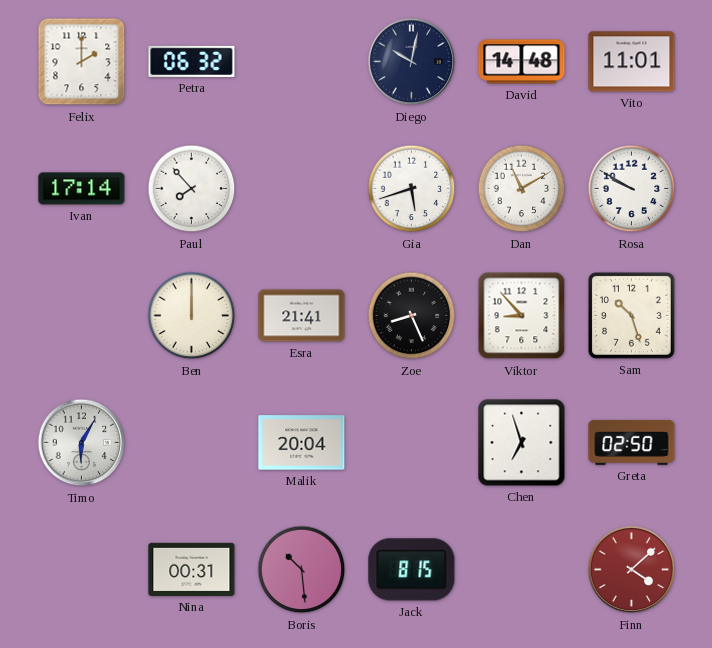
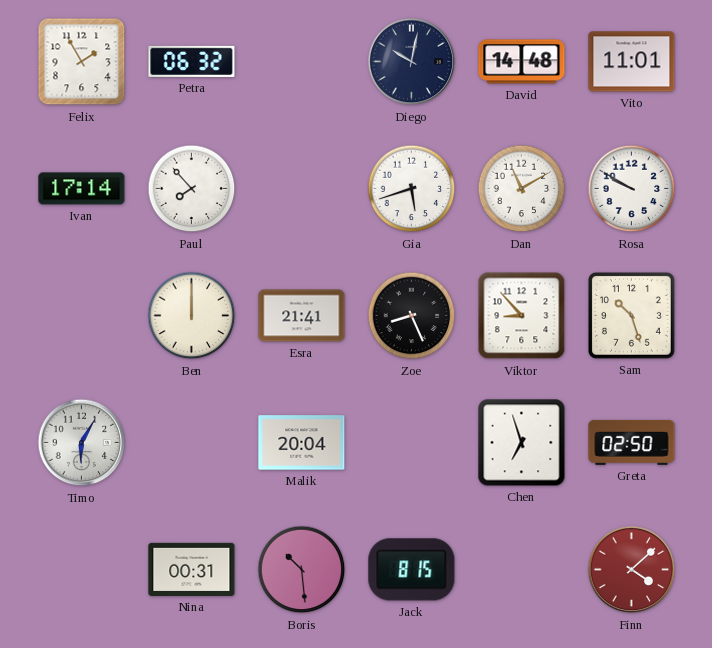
Felix: 2:00 -> 1:55
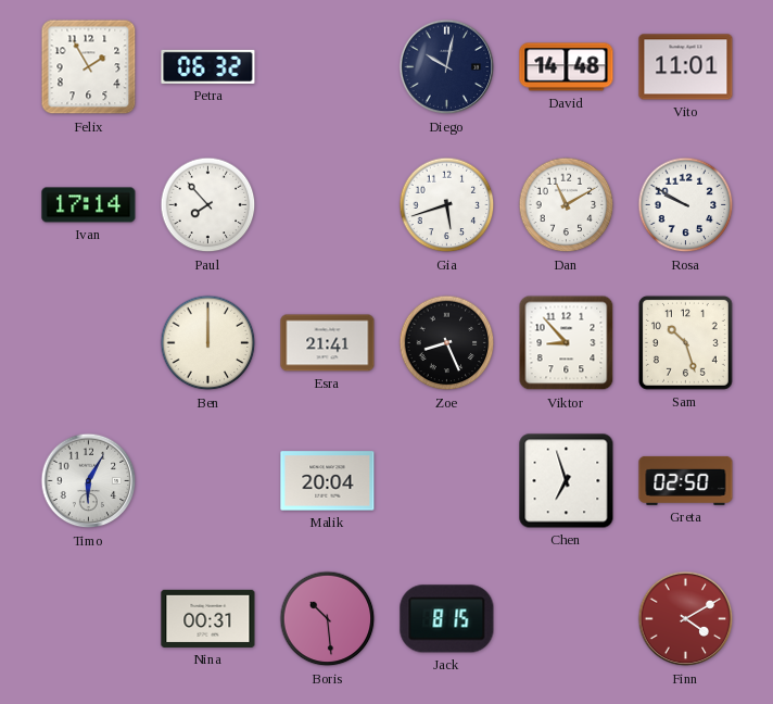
Finn: 4:08 -> 4:10
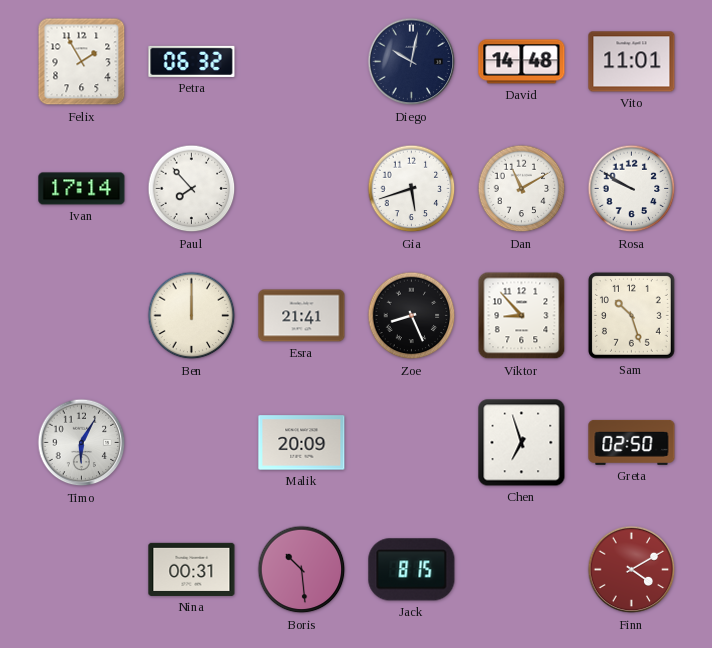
Malik: 20:04 -> 20:09
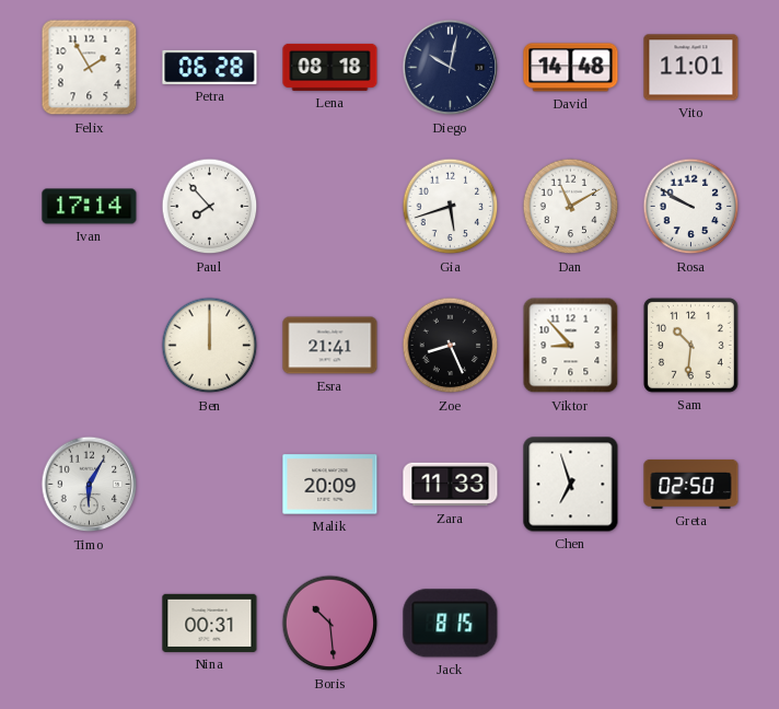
Petra: 06:32 -> 06:28
Lena: none -> 08:18
Sam: 10:27 -> 10:31
Zara: none -> 11:33
Finn: 4:10 -> none
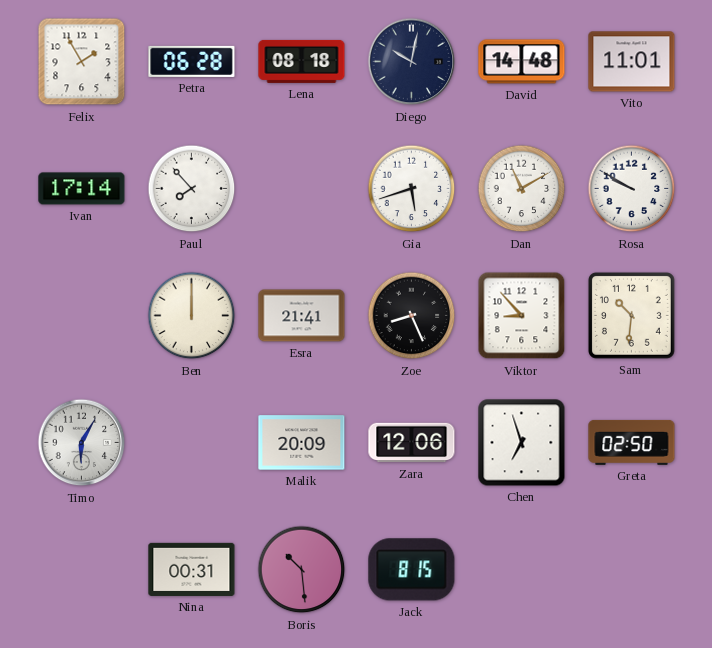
Zara: 11:33 -> 12:06
